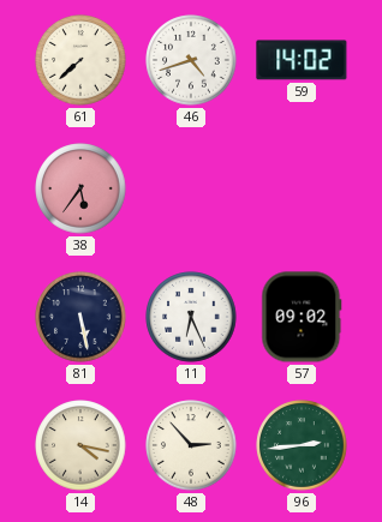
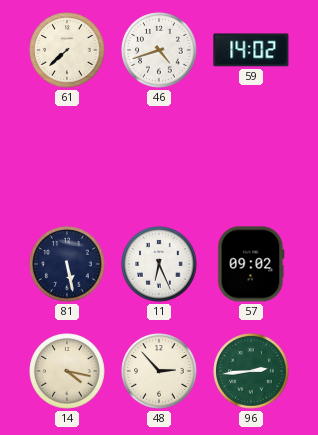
38: 5:36 -> none
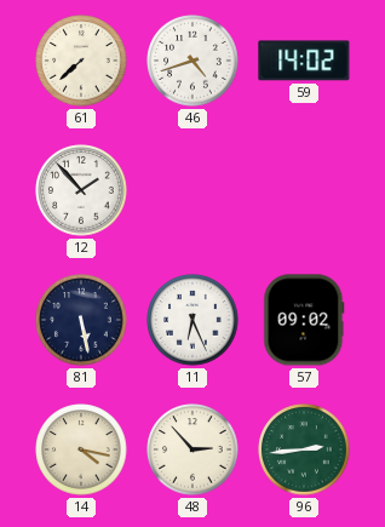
12: none -> 1:53
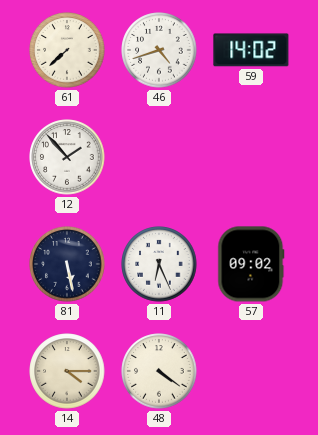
14: 4:17 -> 4:15
48: 2:53 -> 4:21
96: 2:44 -> none
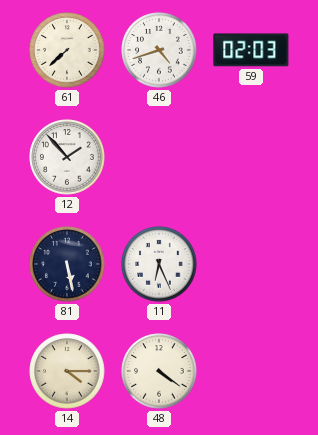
59: 14:02 -> 02:03
57: 09:02 -> none
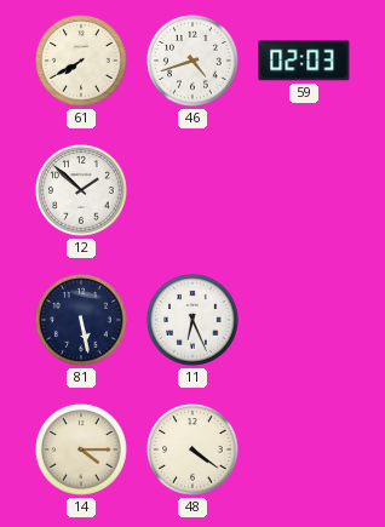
61: 7:38 -> 7:40
12: 1:53 -> 1:52
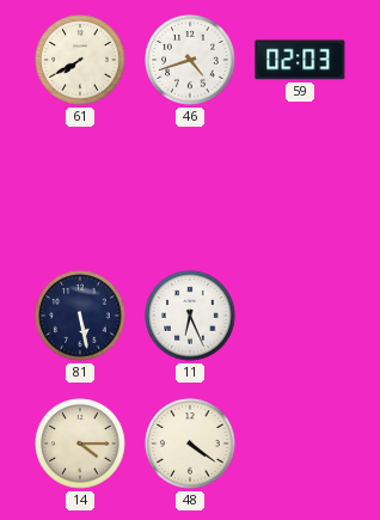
12: 1:52 -> none
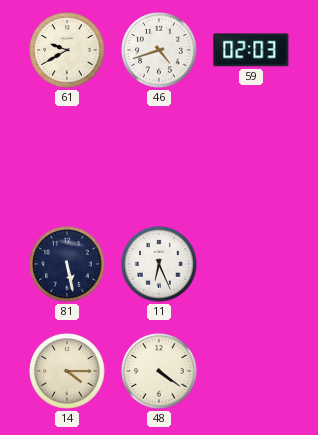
61: 7:40 -> 9:40
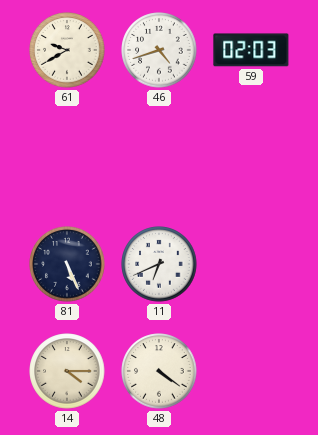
81: 5:28 -> 5:26
11: 6:26 -> 6:41
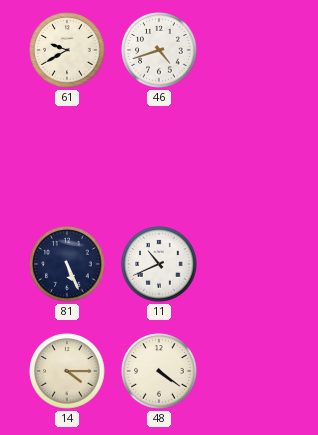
59: 02:03 -> none
11: 6:41 -> 10:41
